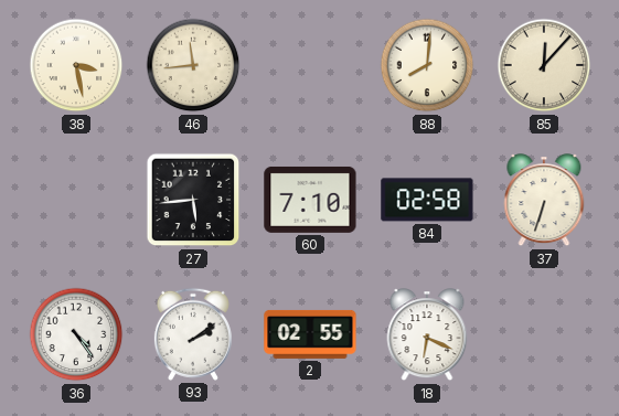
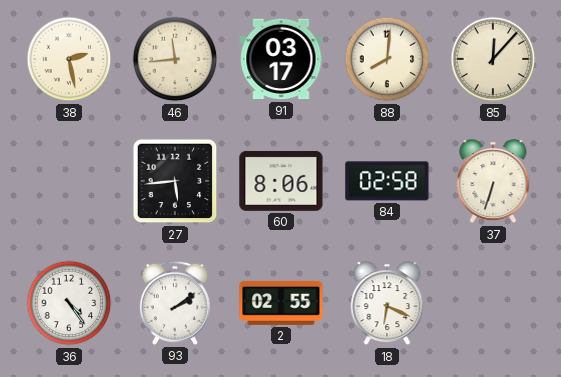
38: 3:28 -> 2:28
91: none -> 03:17
60: 7:10 -> 8:06
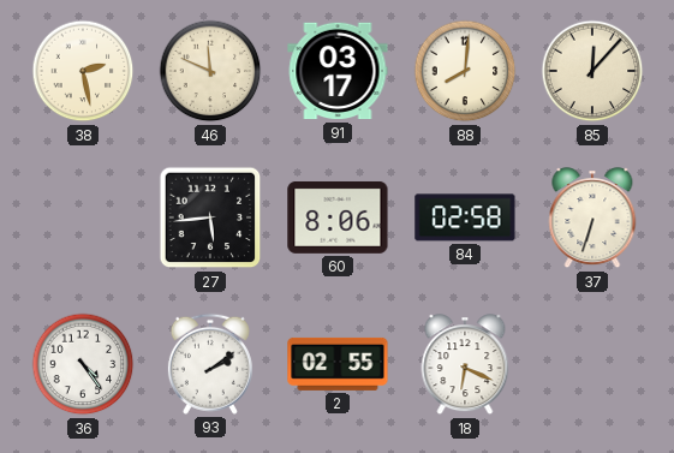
46: 11:44 -> 11:49
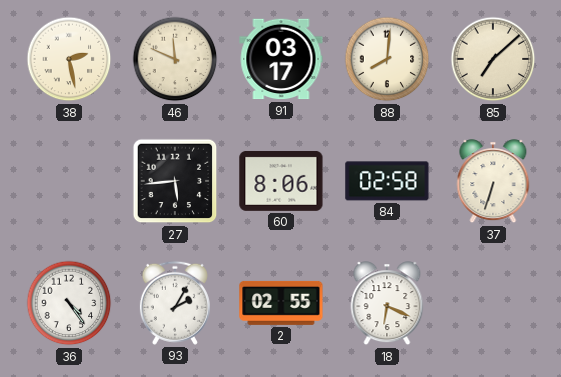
85: 12:07 -> 7:08
93: 2:09 -> 2:05
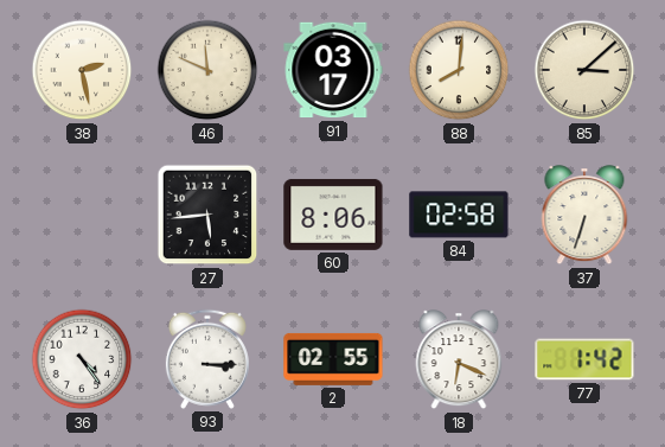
85: 7:08 -> 3:08
93: 2:05 -> 3:15
77: none -> 1:42
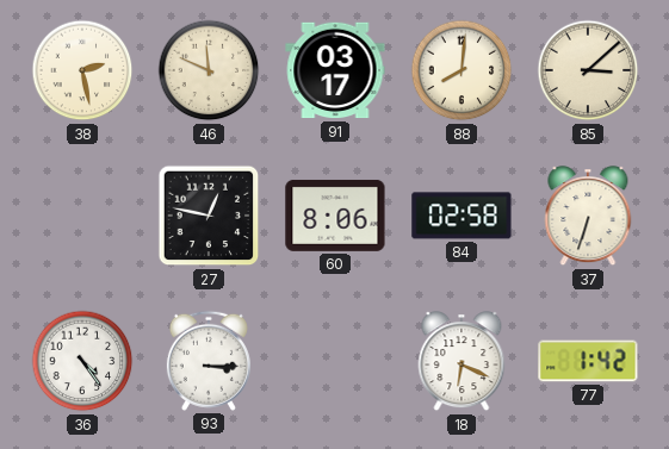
27: 5:44 -> 12:47
2: 02:55 -> none
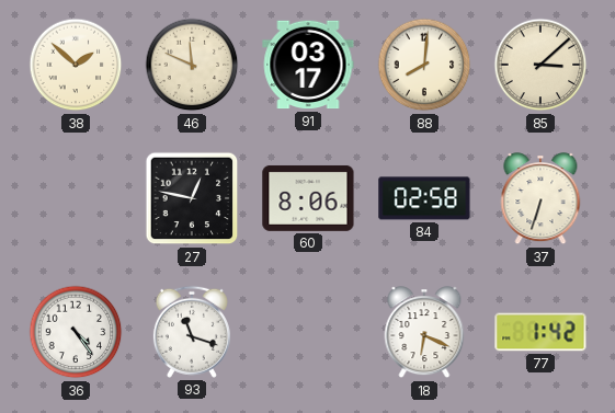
38: 2:28 -> 1:52
93: 3:15 -> 11:18
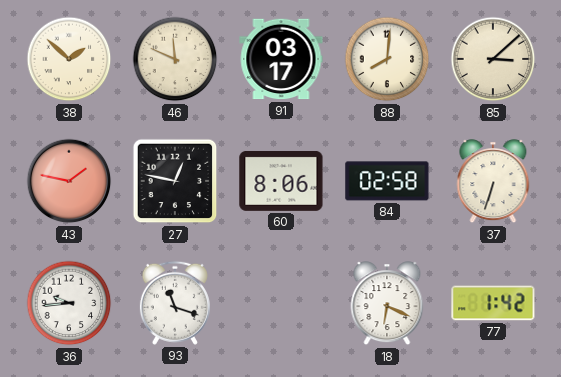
43: none -> 1:47
36: 4:24 -> 9:44
